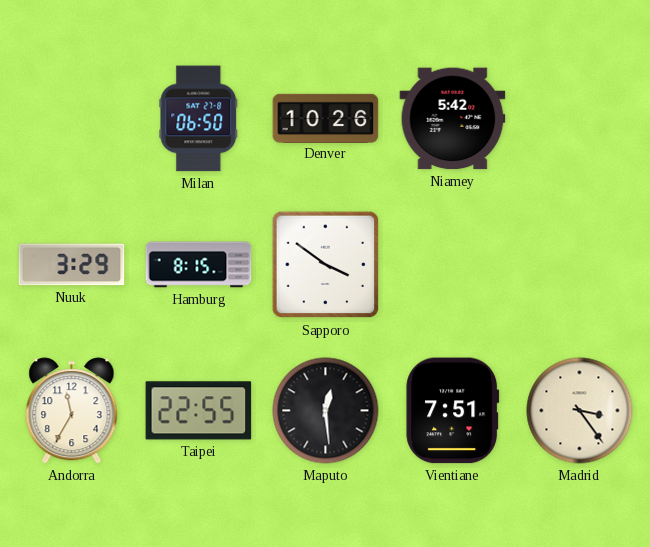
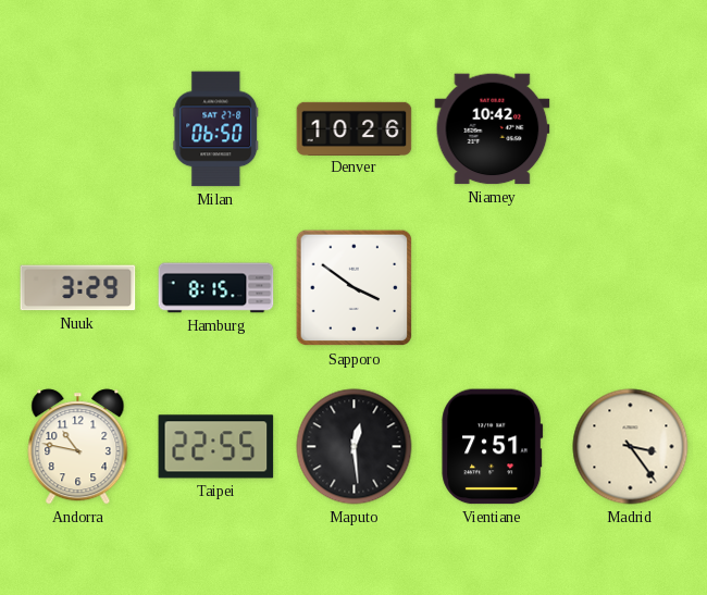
Niamey: 5:42 -> 10:42
Andorra: 11:35 -> 10:47
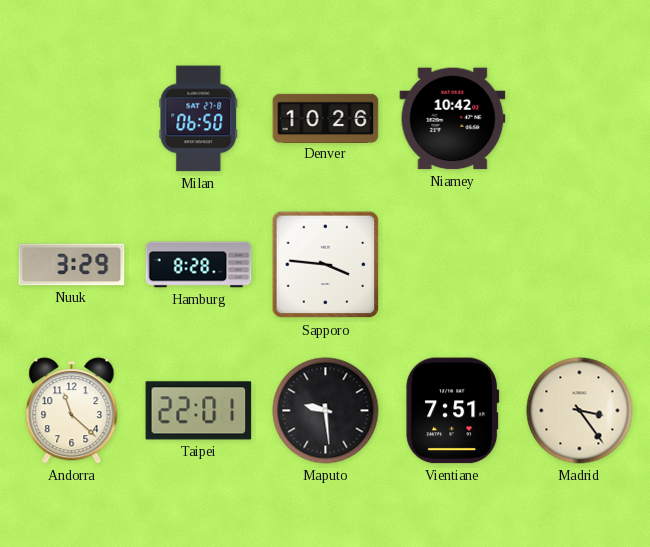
Hamburg: 8:15 -> 8:28
Sapporo: 3:51 -> 3:46
Andorra: 10:47 -> 11:22
Taipei: 22:55 -> 22:01
Maputo: 12:29 -> 9:29
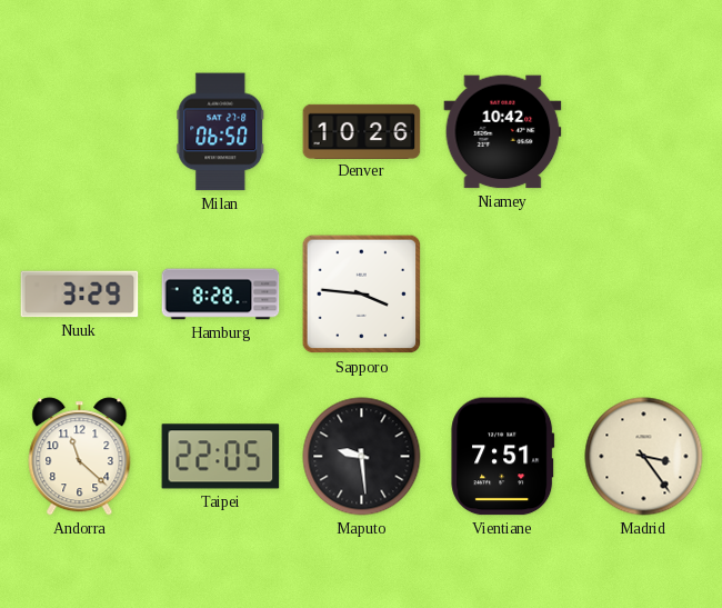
Taipei: 22:01 -> 22:05
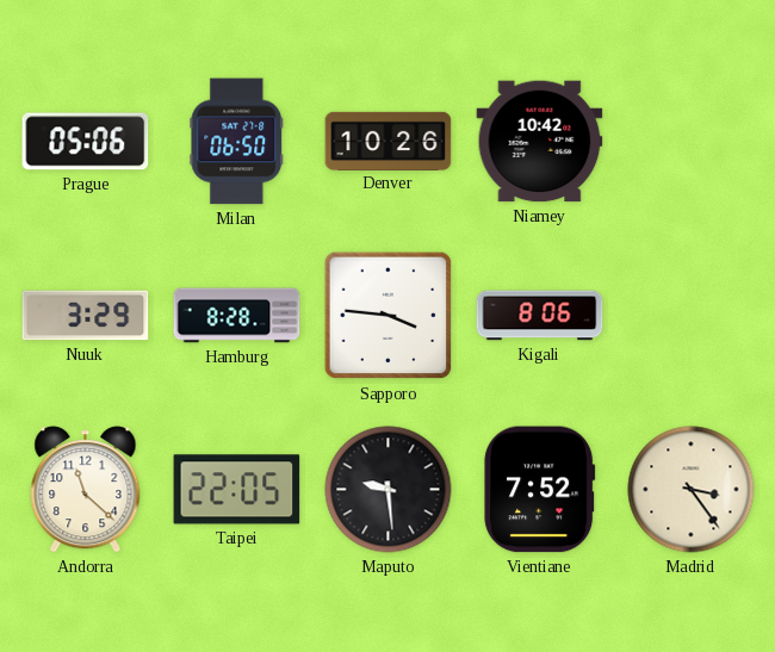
Prague: none -> 05:06
Kigali: none -> 8:06
Vientiane: 7:51 -> 7:52
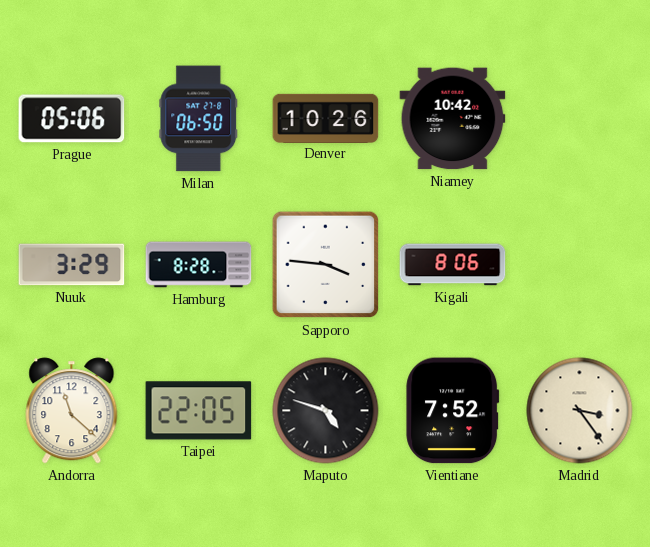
Maputo: 9:29 -> 4:48
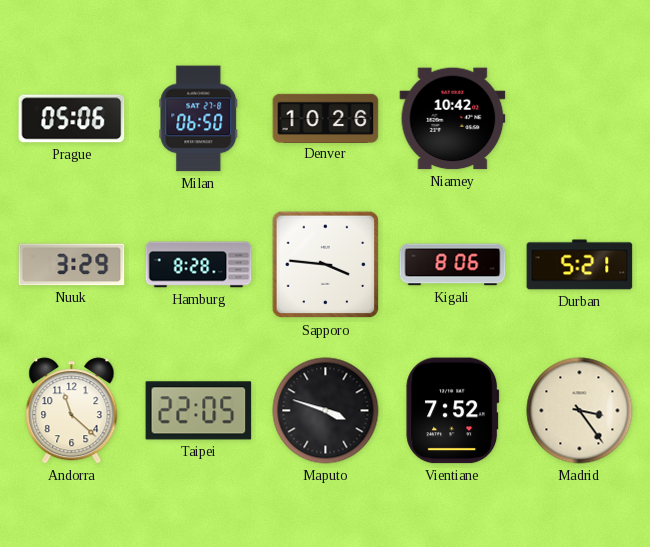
Durban: none -> 5:21
Maputo: 4:48 -> 3:48
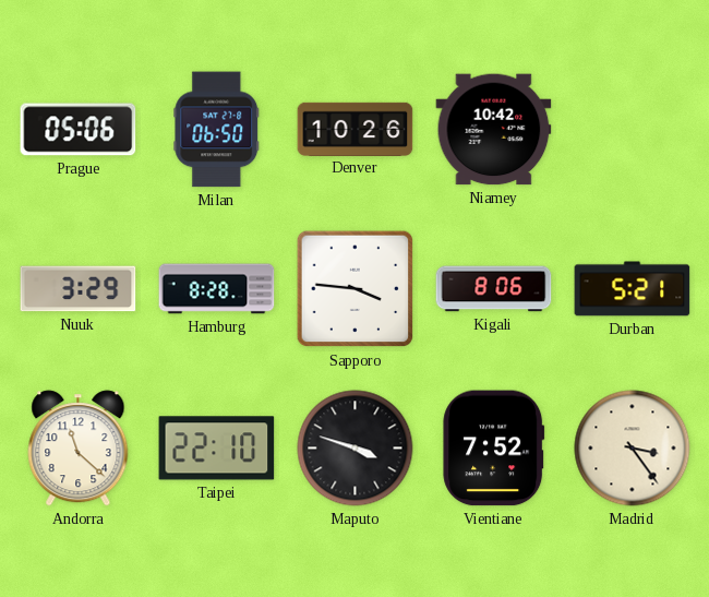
Taipei: 22:05 -> 22:10
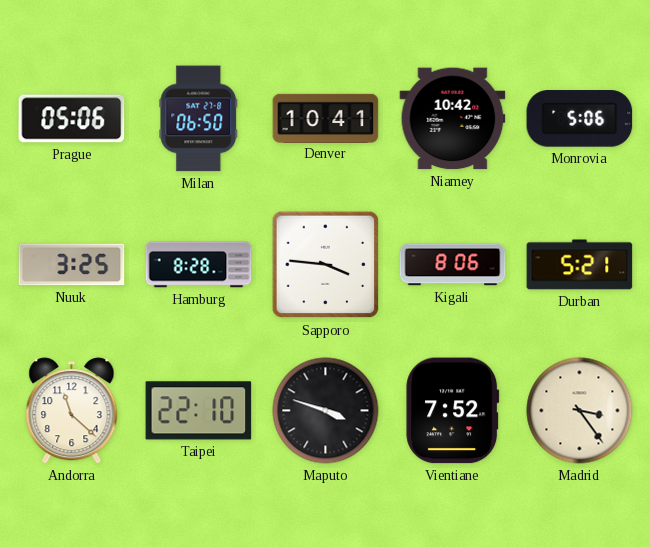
Denver: 10:26 -> 10:41
Monrovia: none -> 5:06
Nuuk: 3:29 -> 3:25
